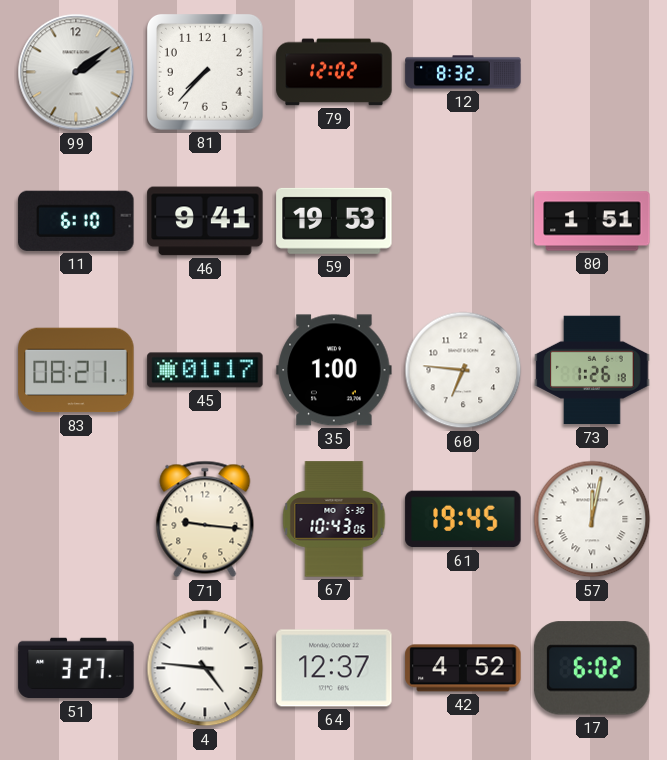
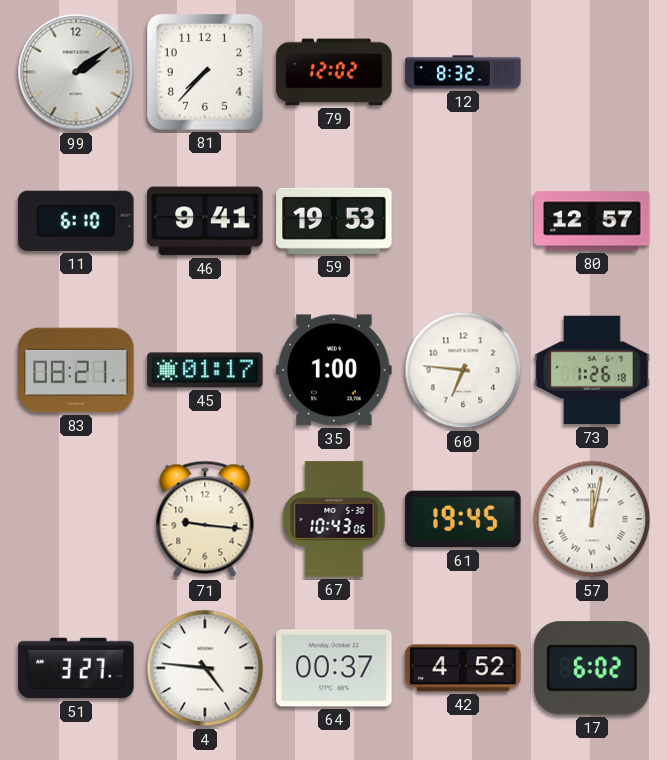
80: 1:51 -> 12:57
64: 12:37 -> 00:37
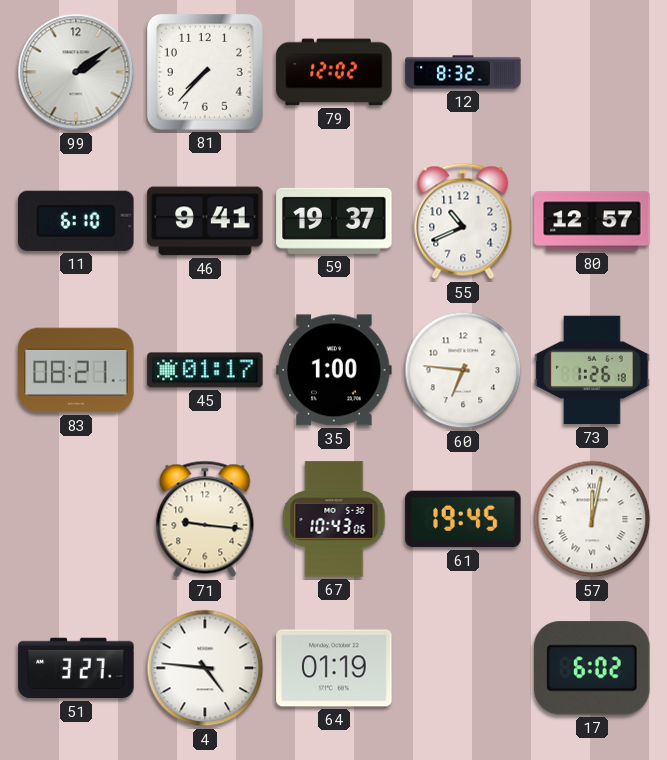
59: 19:53 -> 19:37
55: none -> 10:41
64: 00:37 -> 01:19
42: 4:52 -> none
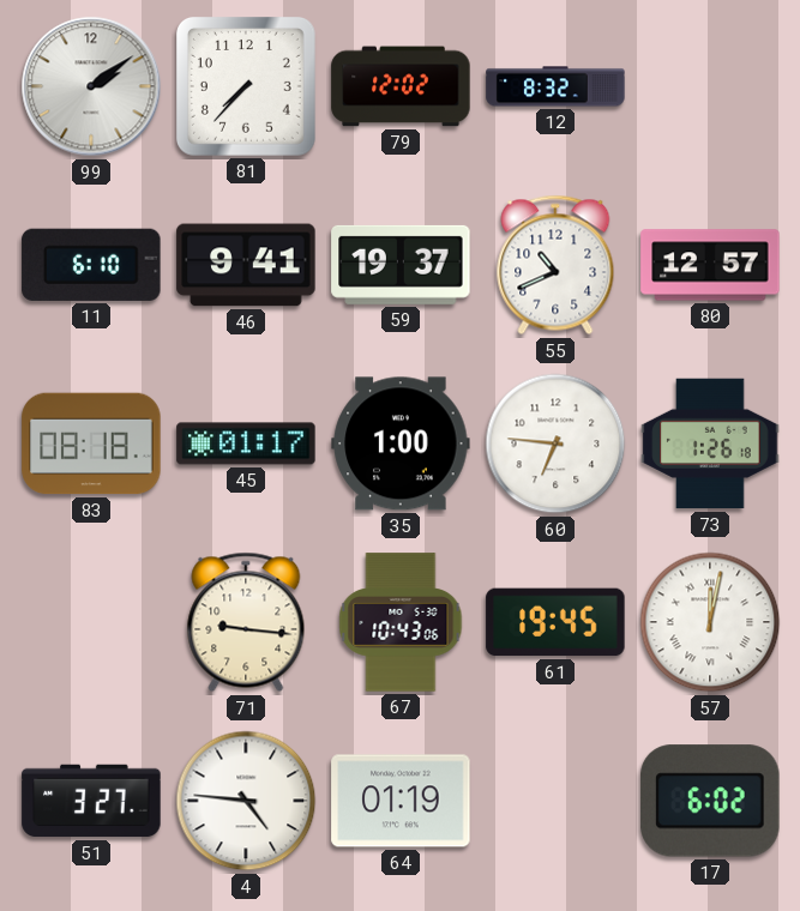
83: 08:21 -> 08:18
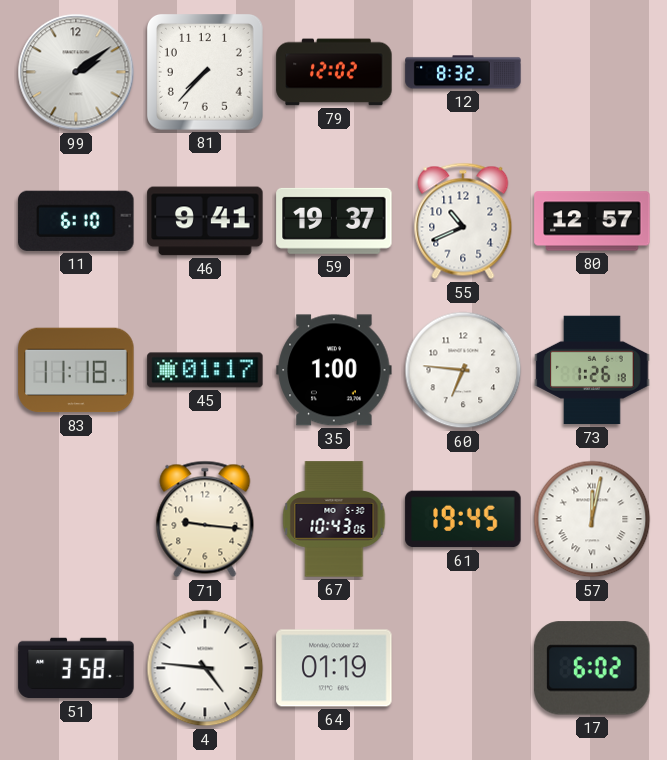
83: 08:18 -> 11:18
51: 3:27 -> 3:58
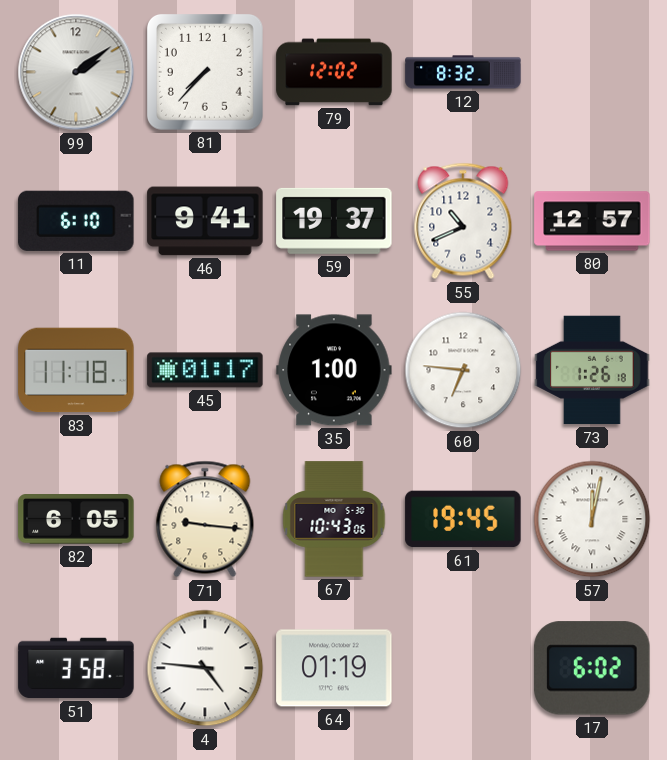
82: none -> 6:05
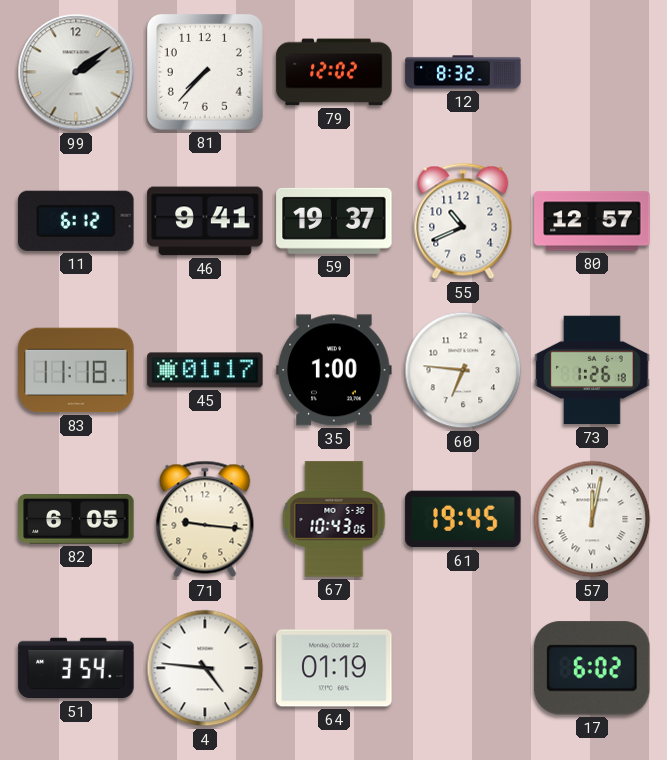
11: 6:10 -> 6:12
51: 3:58 -> 3:54
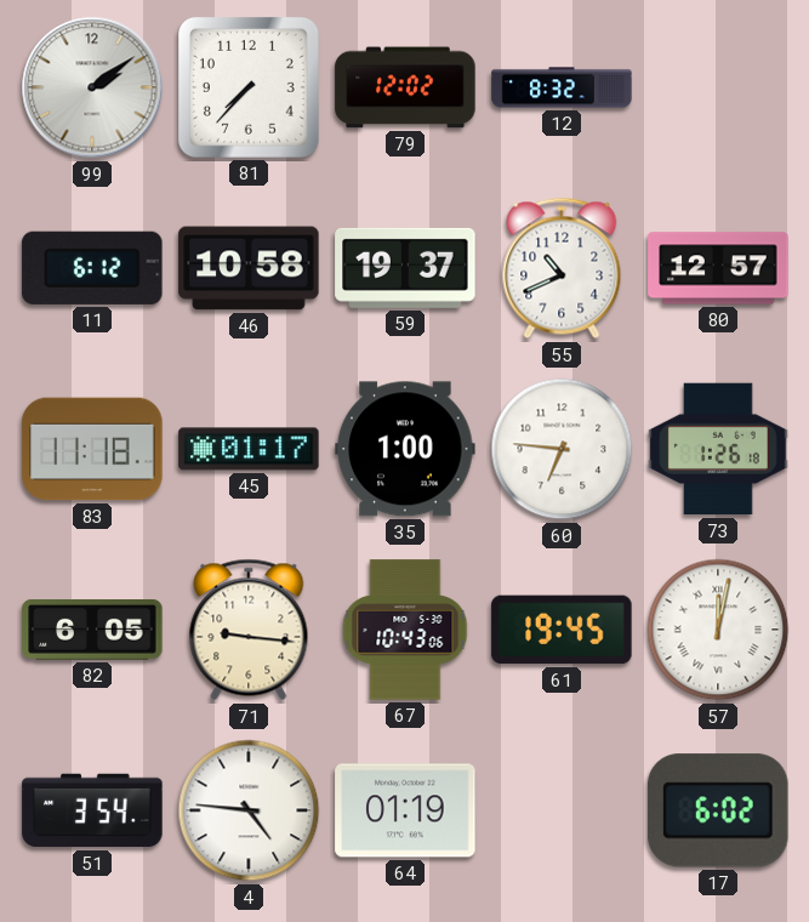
46: 9:41 -> 10:58
